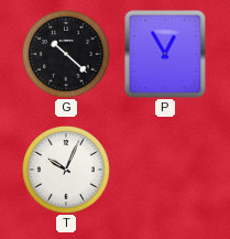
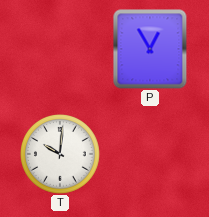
G: 10:22 -> none
T: 10:04 -> 10:01
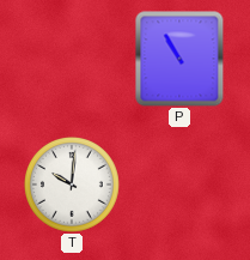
P: 12:55 -> 10:55
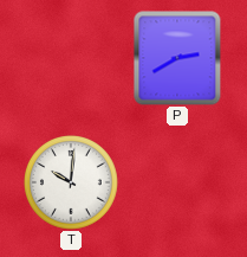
P: 10:55 -> 2:40
